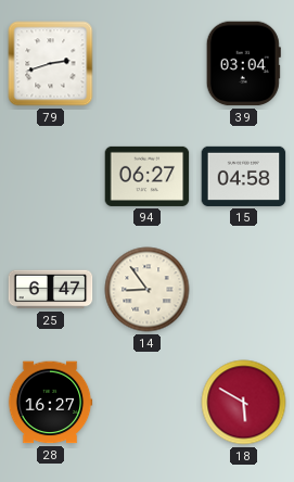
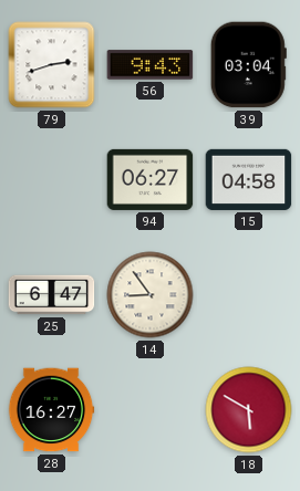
56: none -> 9:43
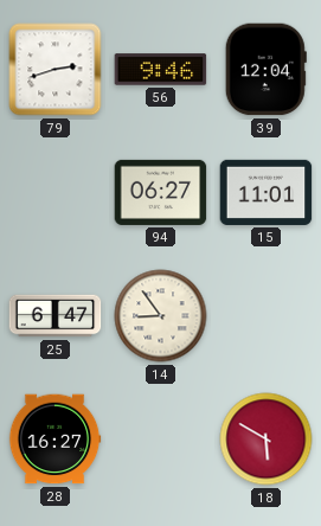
56: 9:43 -> 9:46
39: 03:04 -> 12:04
15: 04:58 -> 11:01
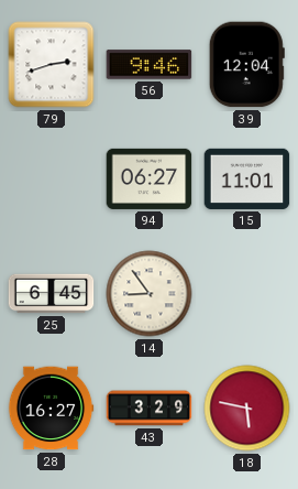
25: 6:47 -> 6:45
43: none -> 3:29
18: 5:50 -> 5:47
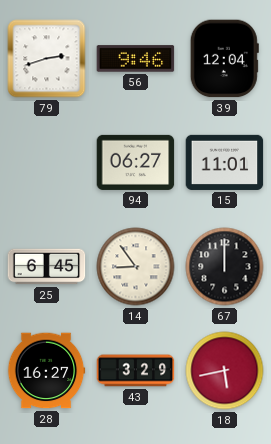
67: none -> 12:00
18: 5:47 -> 5:43
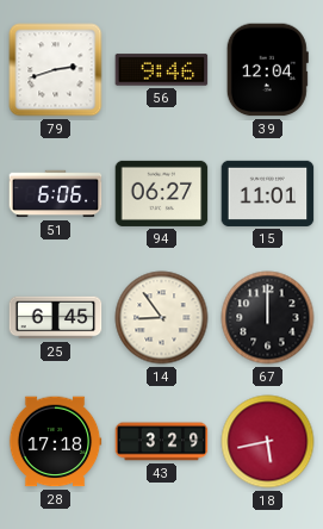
51: none -> 6:06
28: 16:27 -> 17:18
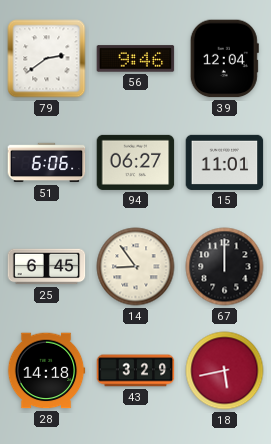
79: 2:42 -> 2:39
28: 17:18 -> 14:18
